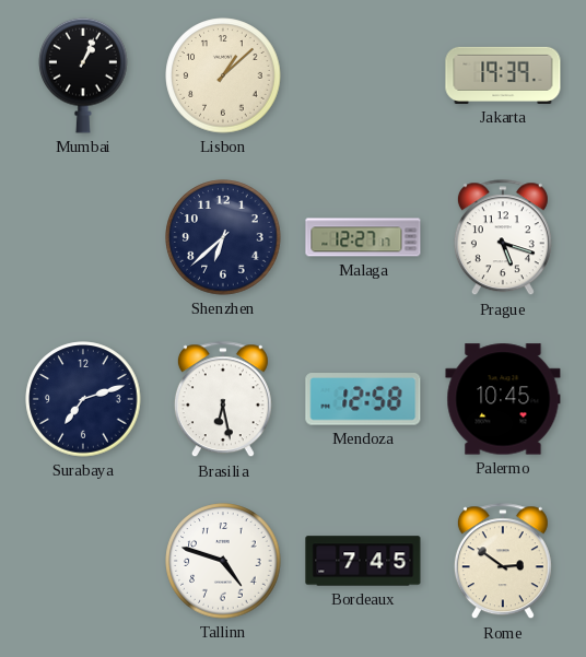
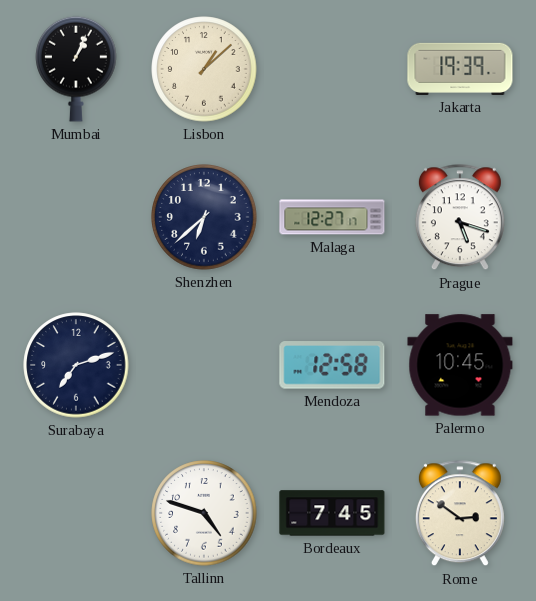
Brasilia: 6:28 -> none
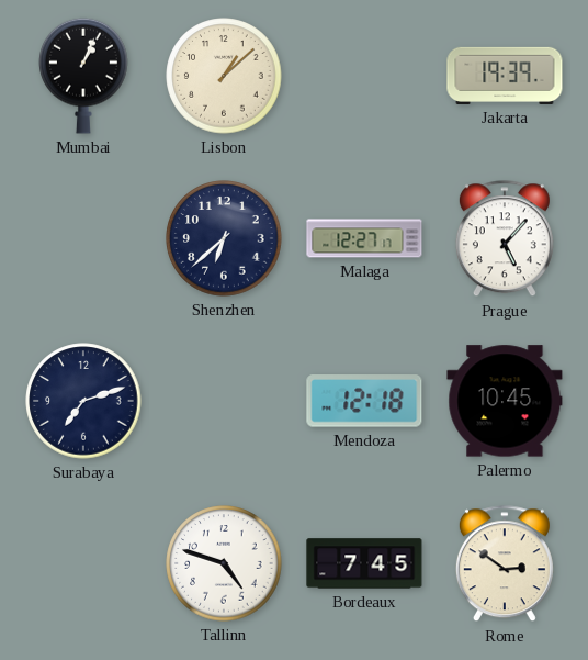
Prague: 5:18 -> 5:07
Mendoza: 12:58 -> 12:18
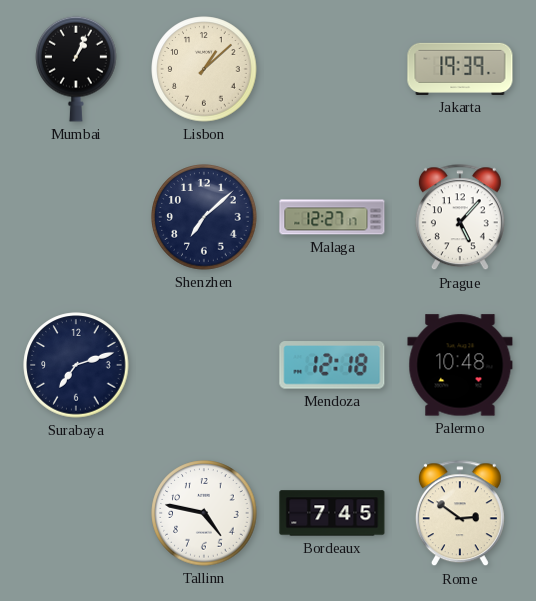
Shenzhen: 6:38 -> 7:08
Palermo: 10:45 -> 10:48
Tallinn: 4:48 -> 4:47
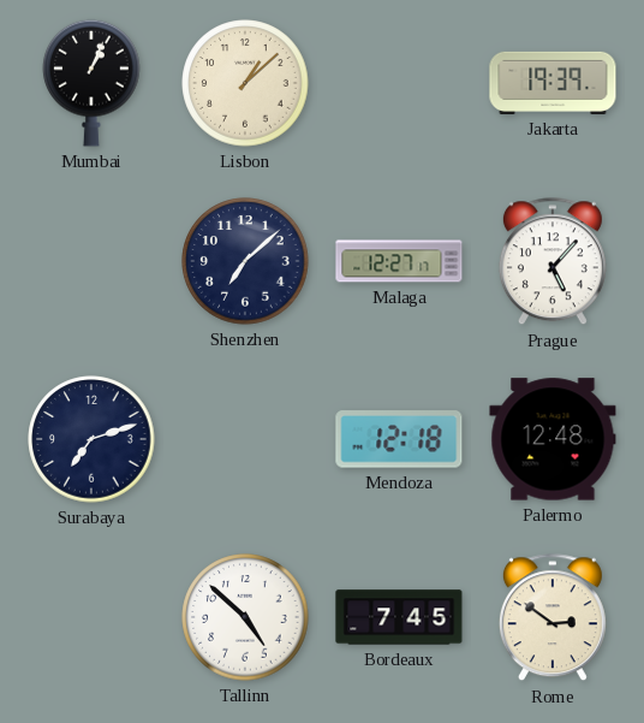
Palermo: 10:48 -> 12:48
Tallinn: 4:47 -> 4:52
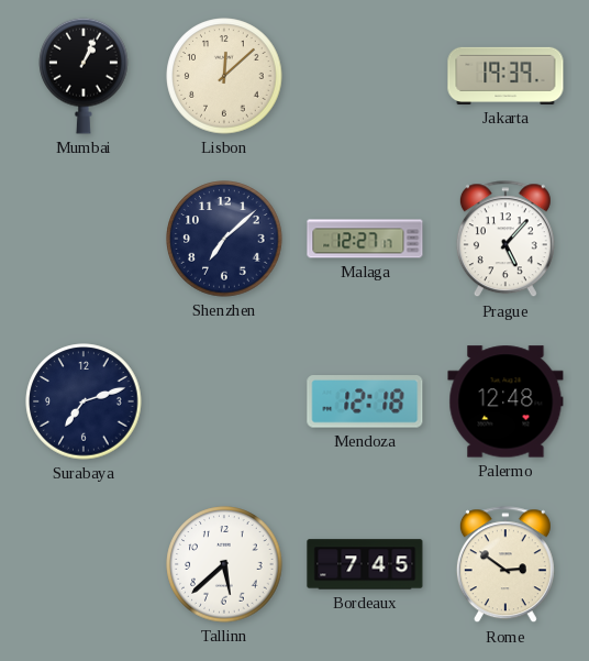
Lisbon: 1:08 -> 12:08
Tallinn: 4:52 -> 5:38
